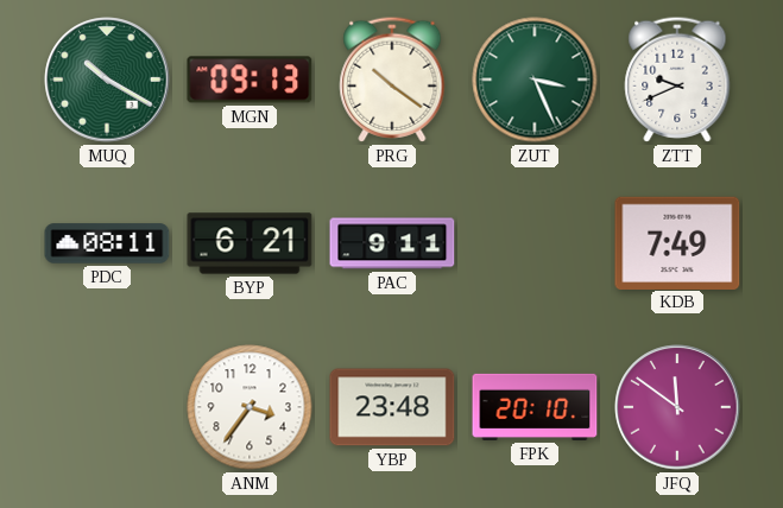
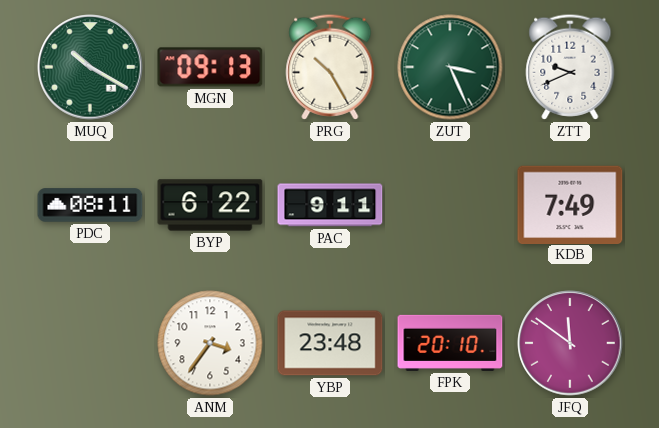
PRG: 10:21 -> 10:25
BYP: 6:21 -> 6:22
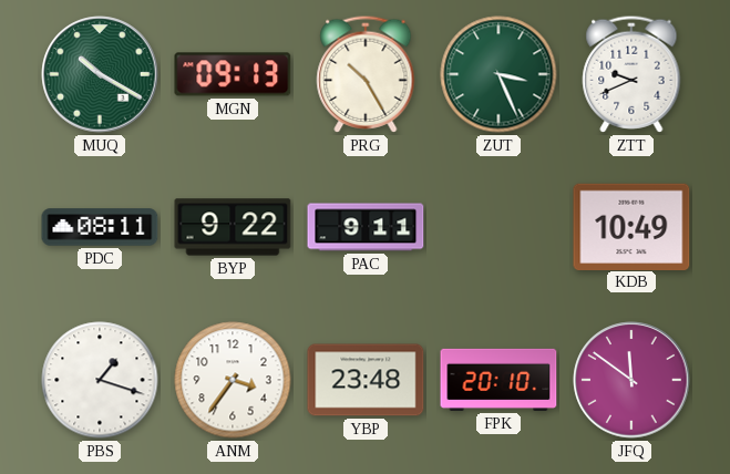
BYP: 6:22 -> 9:22
KDB: 7:49 -> 10:49
PBS: none -> 1:18
